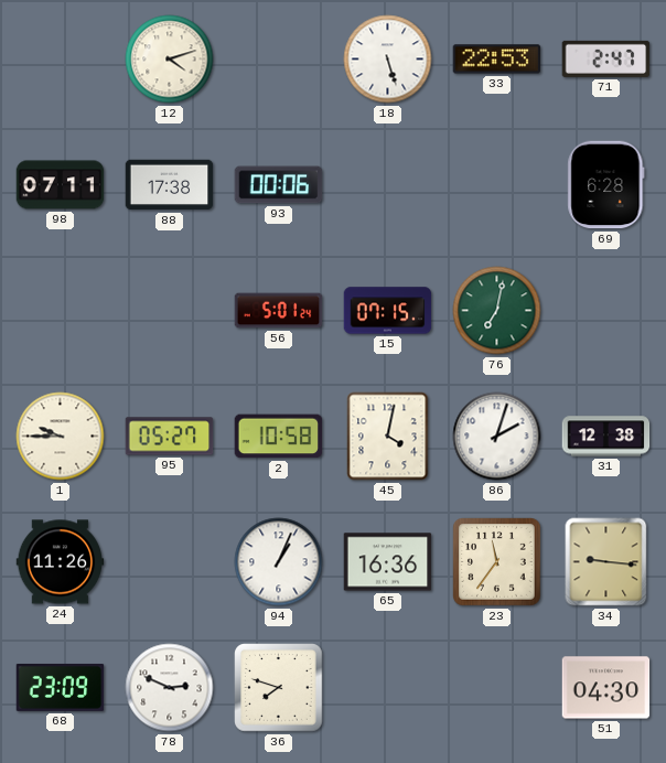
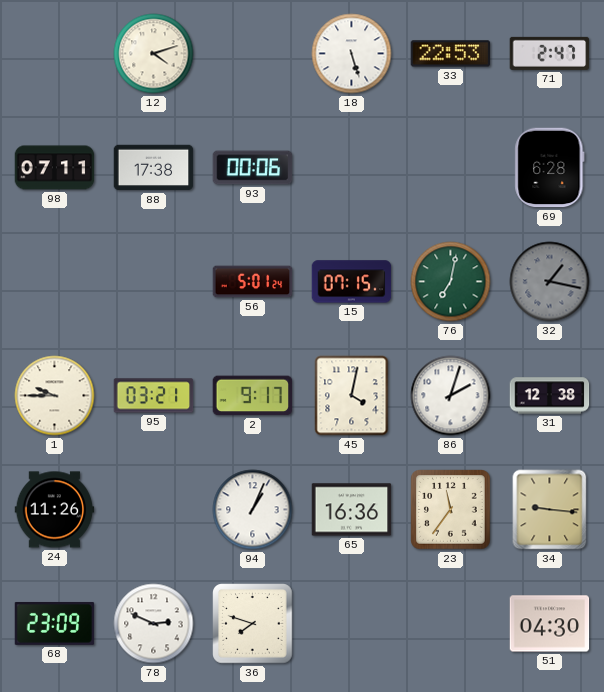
32: none -> 1:17
95: 05:27 -> 03:21
2: 10:58 -> 9:17
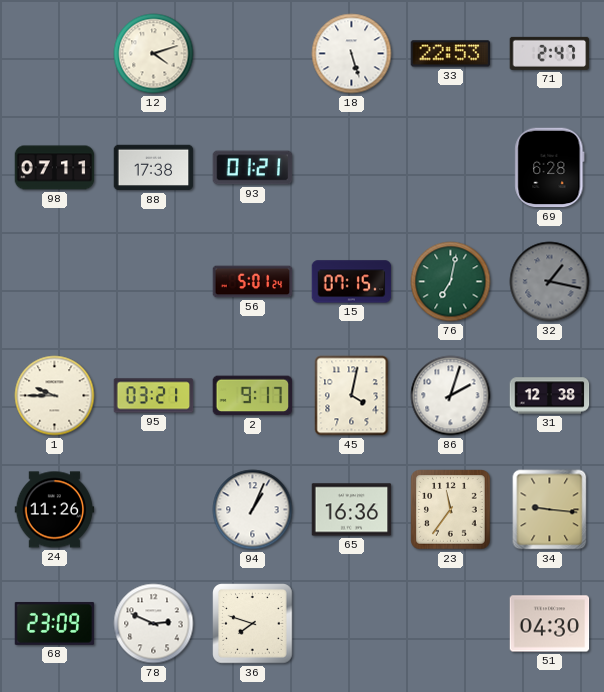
93: 00:06 -> 01:21
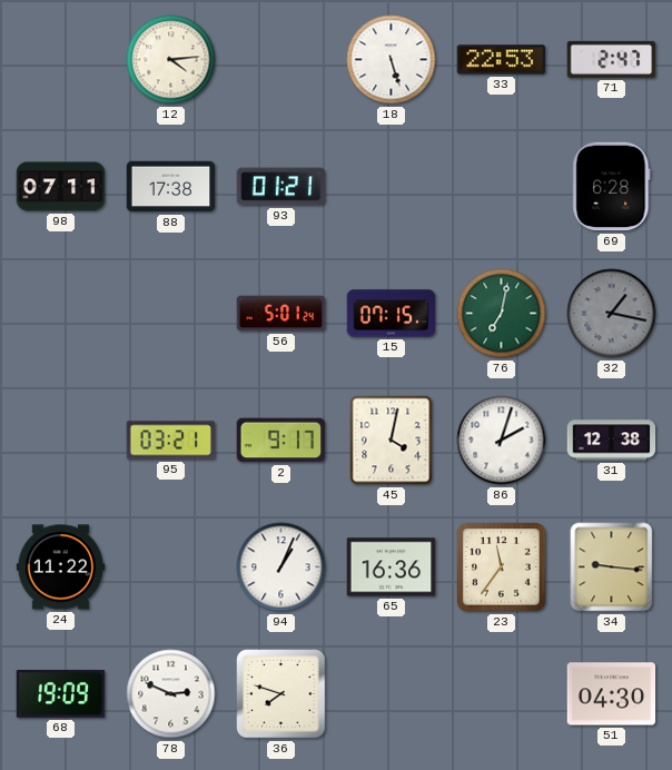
12: 4:12 -> 4:14
1: 9:45 -> none
24: 11:26 -> 11:22
68: 23:09 -> 19:09
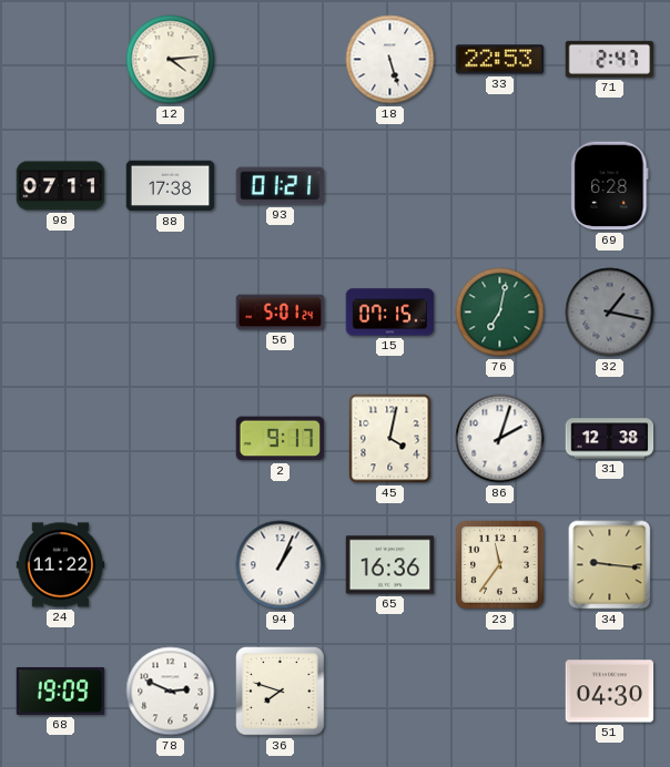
95: 03:21 -> none
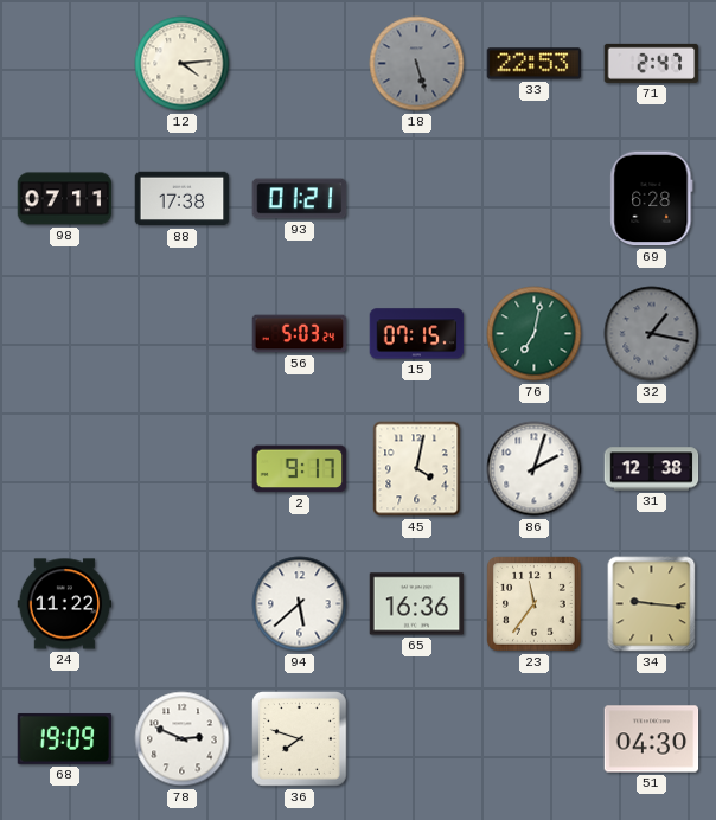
18 dial: white -> grey
56: 5:01 -> 5:03
94: 1:04 -> 5:38
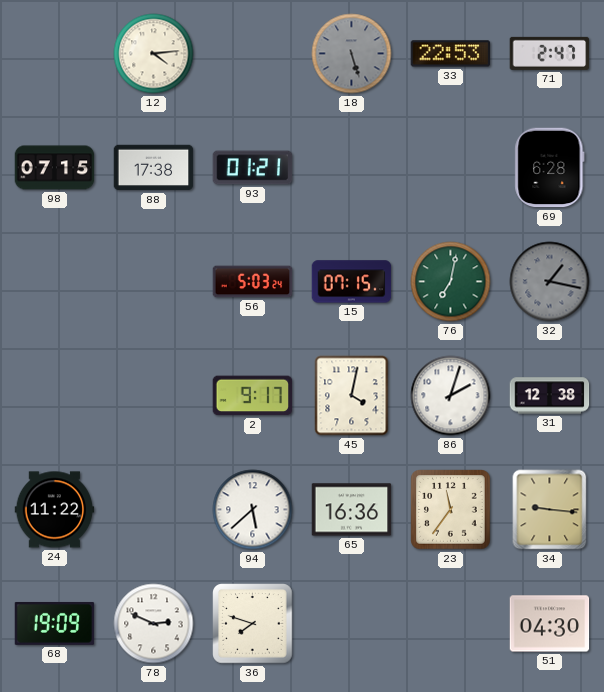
98: 07:11 -> 07:15
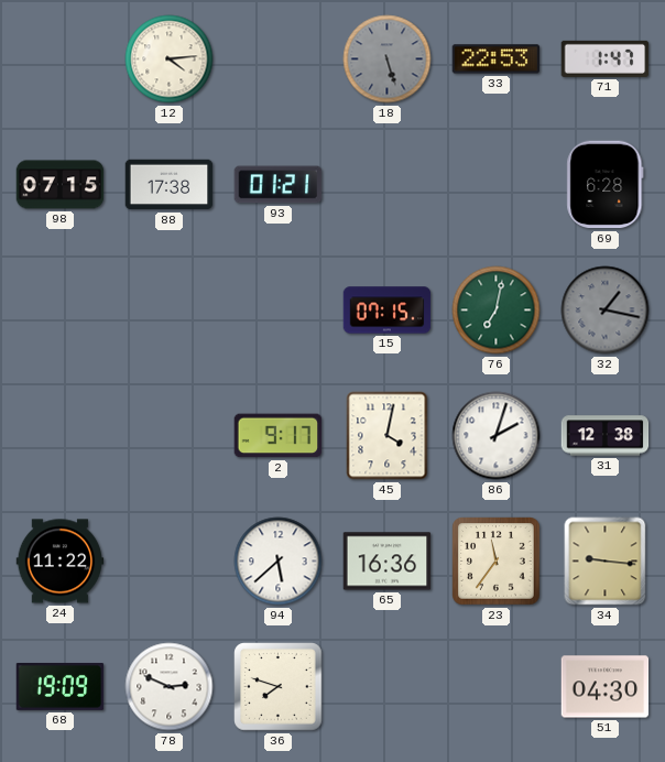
71: 2:47 -> 1:47
56: 5:03 -> none
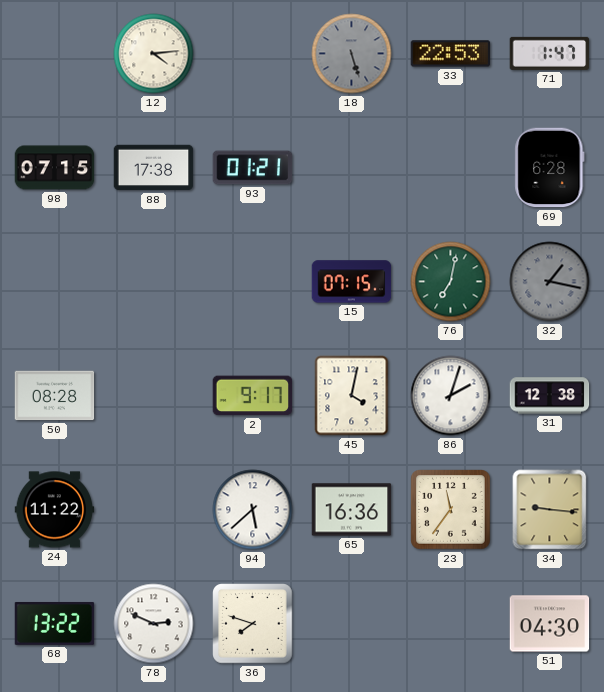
50: none -> 08:28
68: 19:09 -> 13:22
